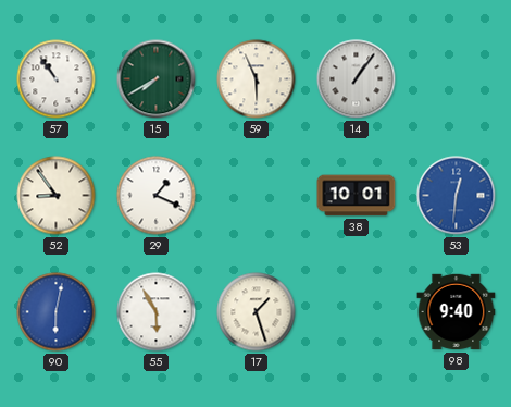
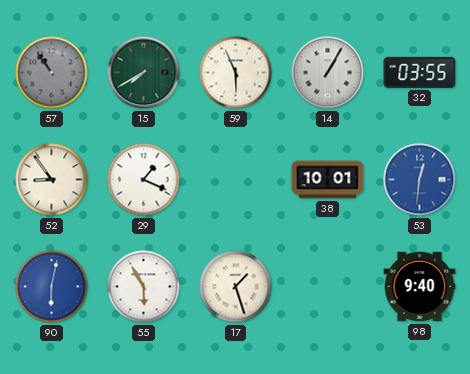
57 dial: white -> grey
14: 1:06 -> 1:05
32: none -> 03:55
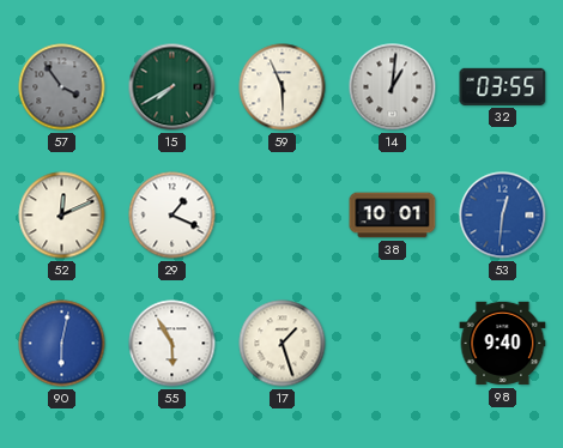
57: 10:54 -> 3:54
14: 1:05 -> 1:01
52: 8:54 -> 12:11
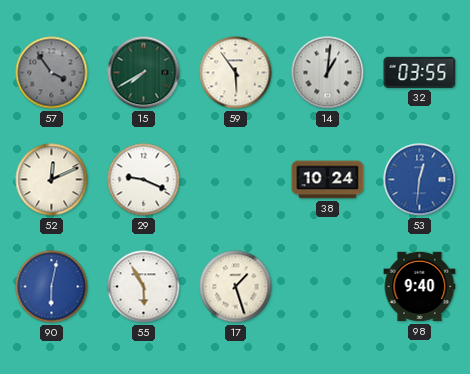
59: 5:56 -> 5:54
29: 1:19 -> 9:19
38: 10:01 -> 10:24
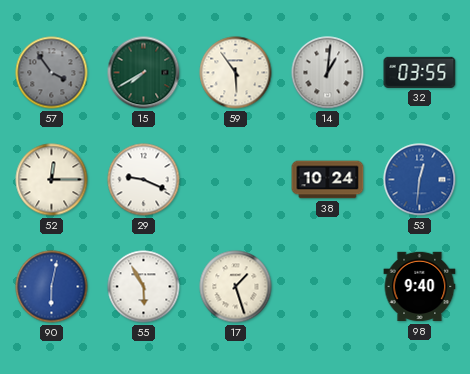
52: 12:11 -> 12:15
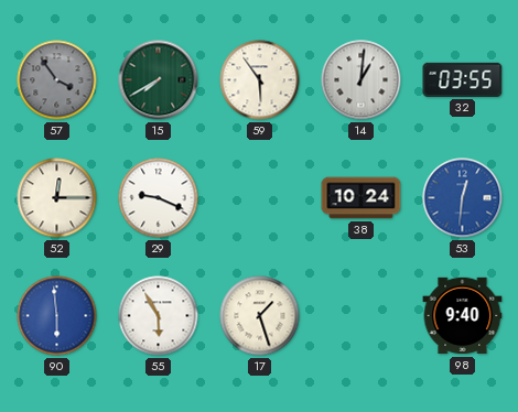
90: 6:02 -> 5:59
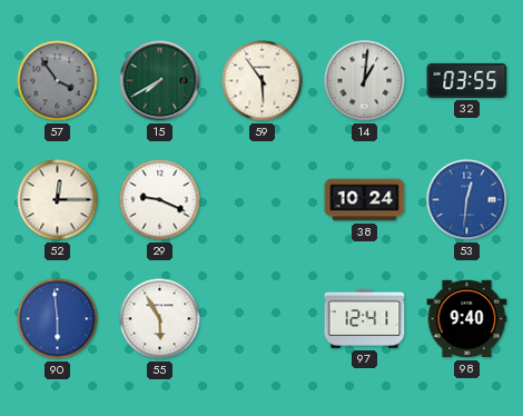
17: 1:27 -> none
97: none -> 12:41
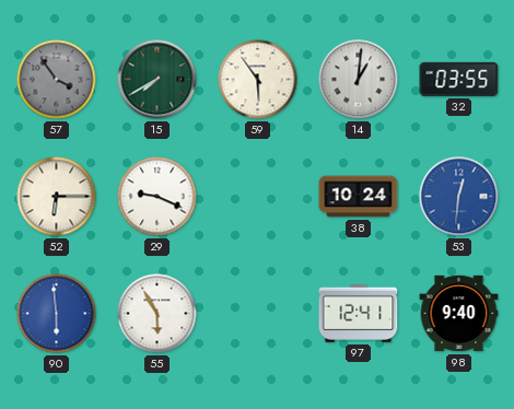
52: 12:15 -> 6:15
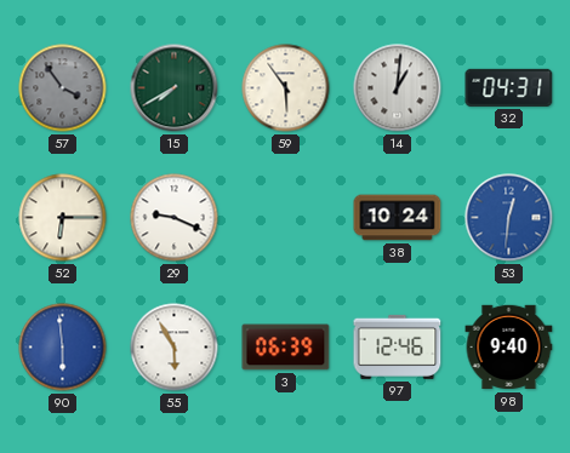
32: 03:55 -> 04:31
3: none -> 06:39
97: 12:41 -> 12:46
